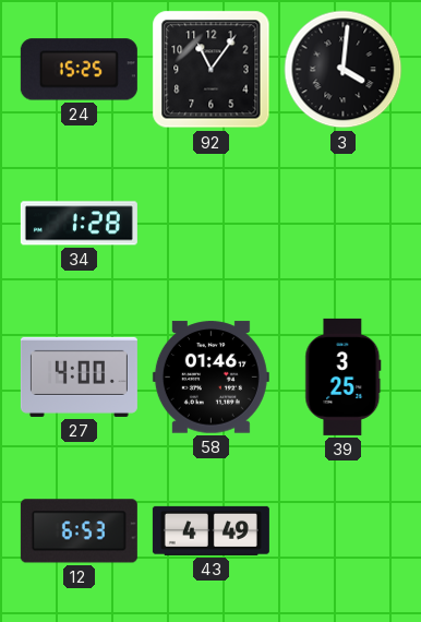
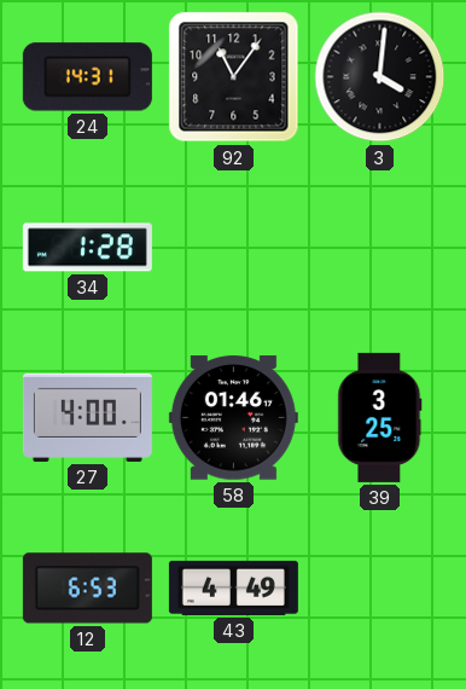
24: 15:25 -> 14:31
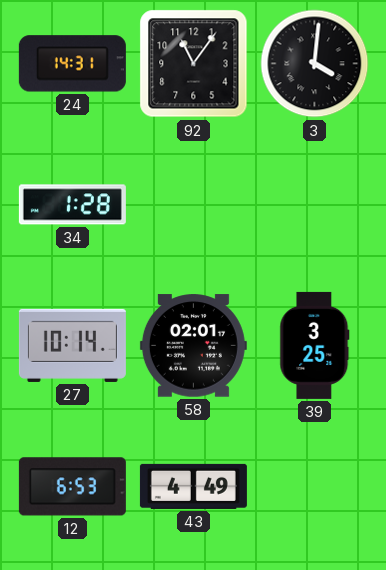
27: 4:00 -> 10:14
58: 01:46 -> 02:01
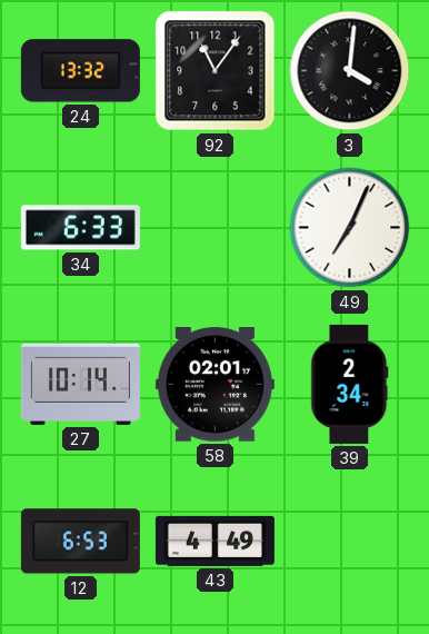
24: 14:31 -> 13:32
34: 1:28 -> 6:33
49: none -> 7:04
39: 3:25 -> 2:34
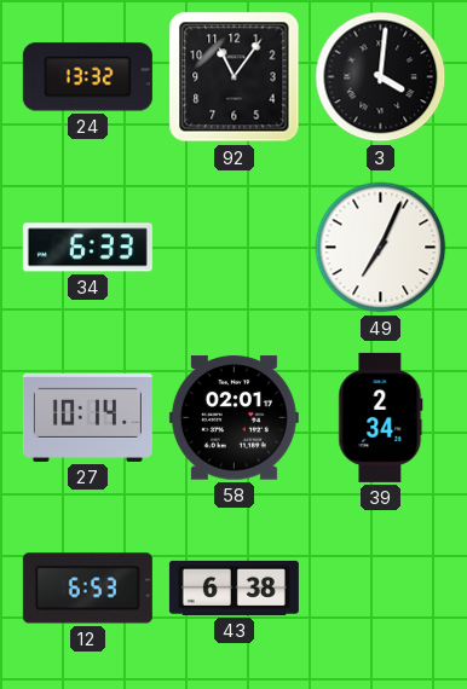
43: 4:49 -> 6:38
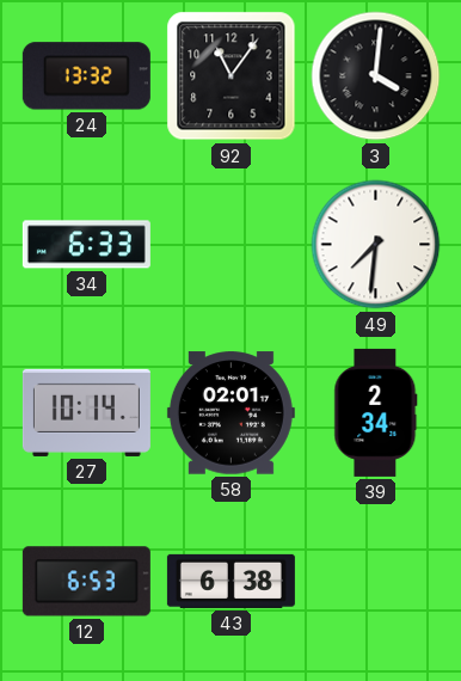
49: 7:04 -> 7:31
